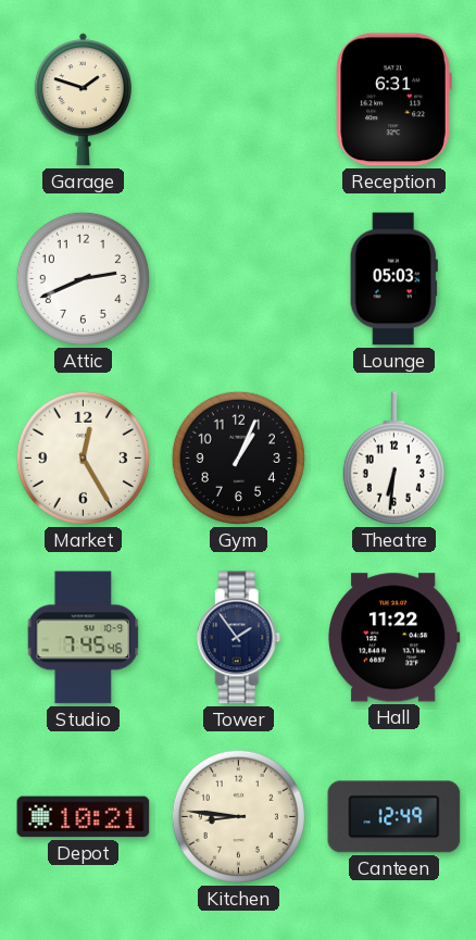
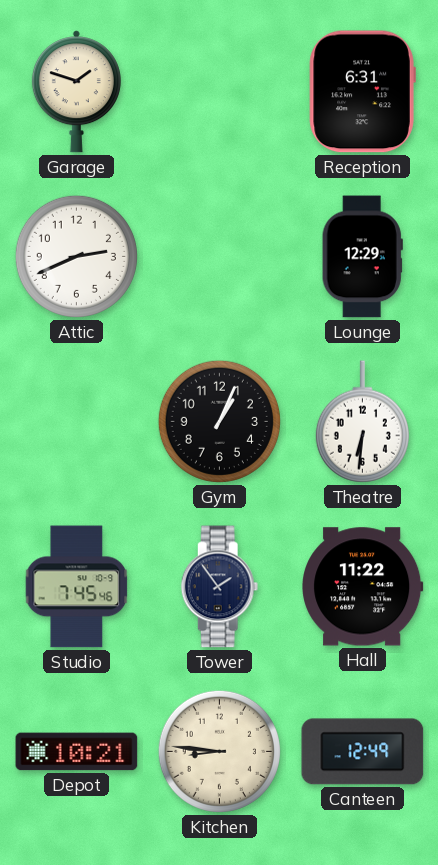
Lounge: 05:03 -> 12:29
Market: 12:25 -> none
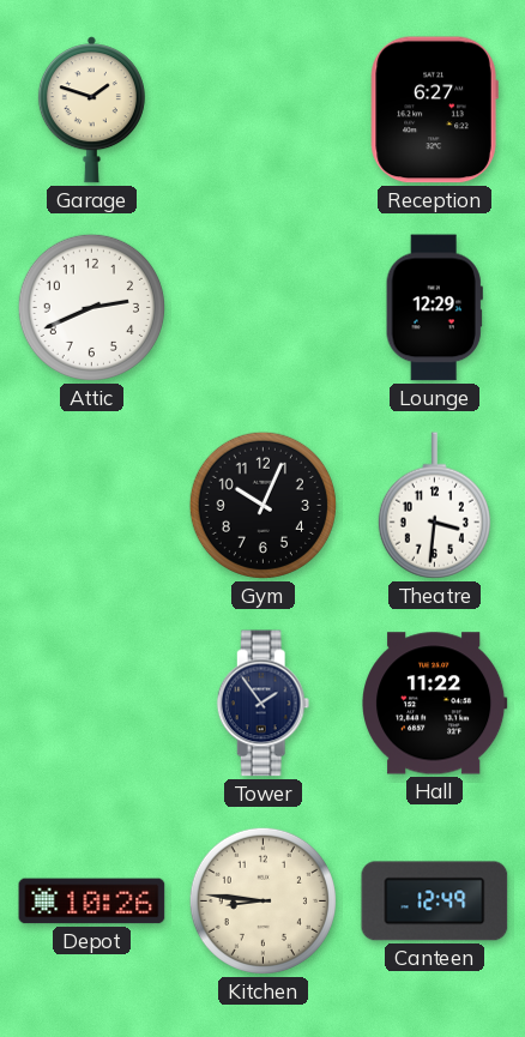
Reception: 6:31 -> 6:27
Gym: 1:04 -> 10:04
Theatre: 6:31 -> 3:31
Studio: 7:45 -> none
Depot: 10:21 -> 10:26
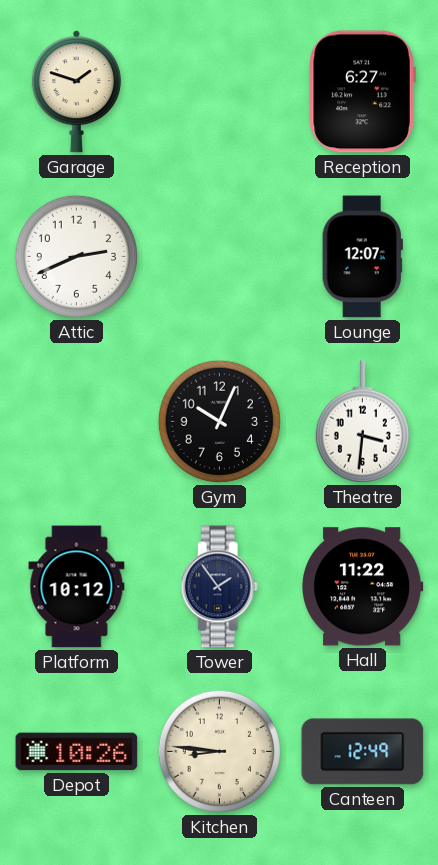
Lounge: 12:29 -> 12:07
Platform: none -> 10:12
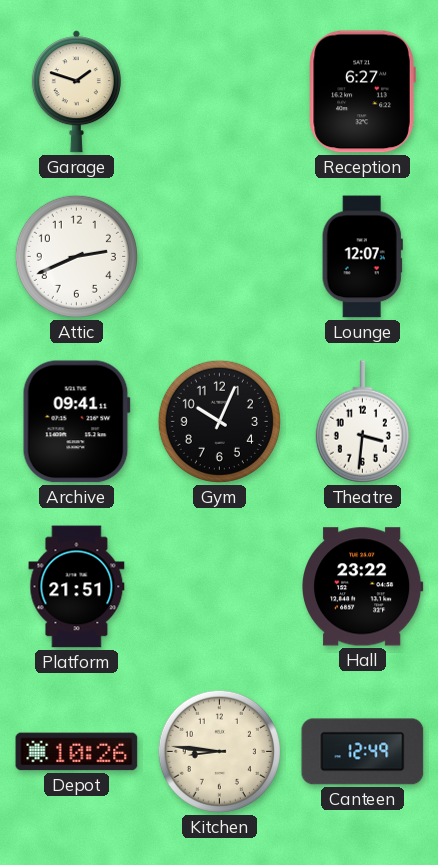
Archive: none -> 09:41
Platform: 10:12 -> 21:51
Tower: 1:54 -> none
Hall: 11:22 -> 23:22
